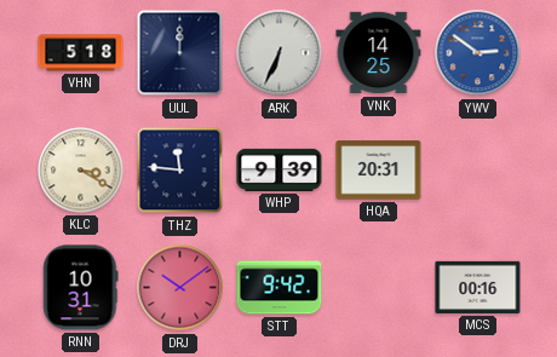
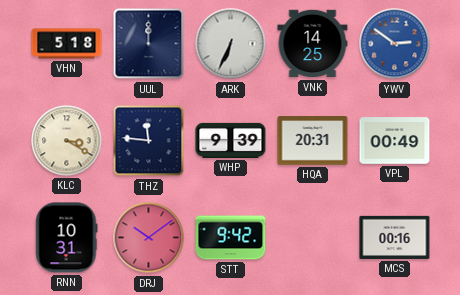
VPL: none -> 00:49
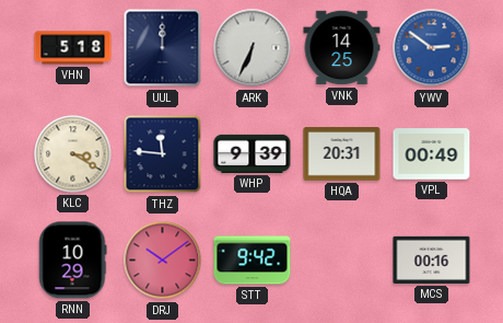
RNN: 10:31 -> 10:29
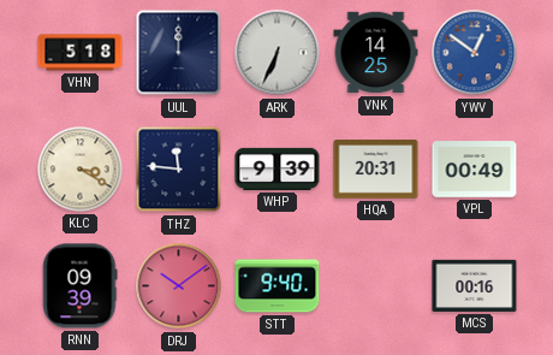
YWV: 2:51 -> 12:51
RNN: 10:29 -> 09:39
STT: 9:42 -> 9:40
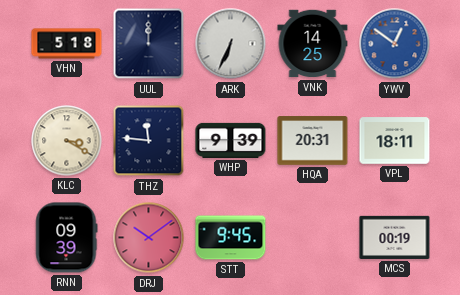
VPL: 00:49 -> 18:11
STT: 9:40 -> 9:45
MCS: 00:16 -> 00:19
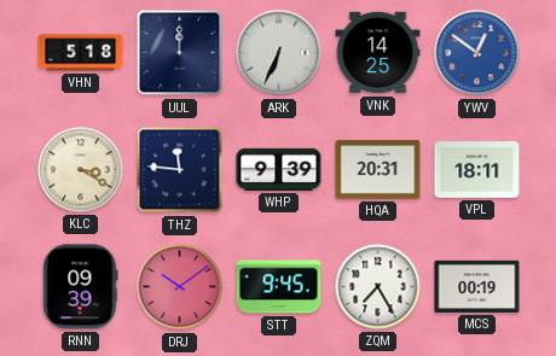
ZQM: none -> 7:25
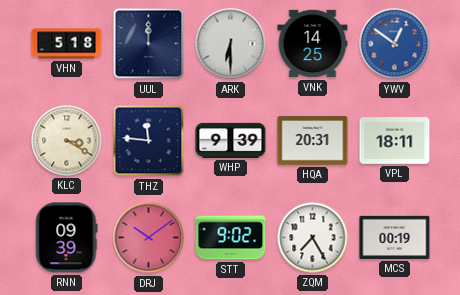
ARK: 6:34 -> 6:30
STT: 9:45 -> 9:02
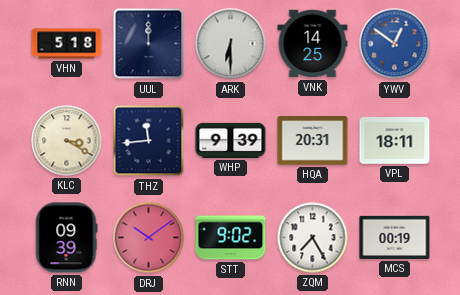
THZ: 11:46 -> 11:44
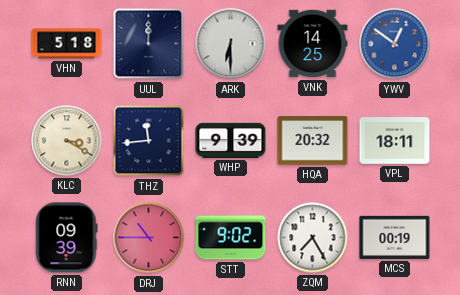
HQA: 20:31 -> 20:32
DRJ: 10:09 -> 10:45
